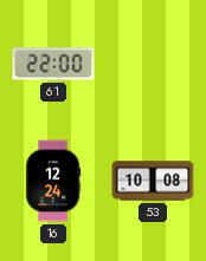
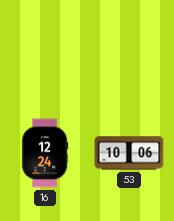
61: 22:00 -> none
53: 10:08 -> 10:06
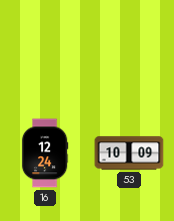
53: 10:06 -> 10:09
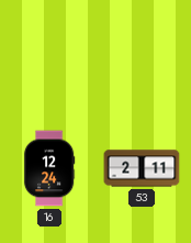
53: 10:09 -> 2:11
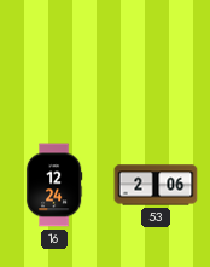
53: 2:11 -> 2:06
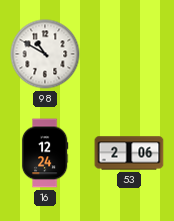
98: none -> 10:50
